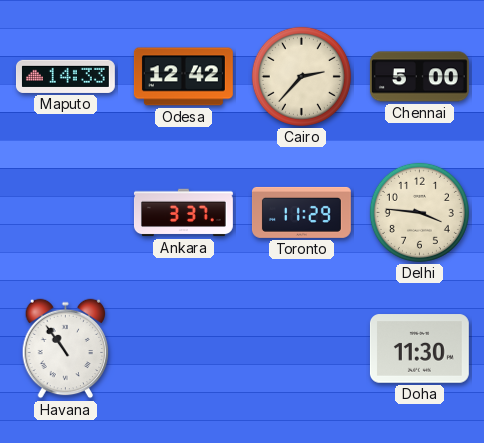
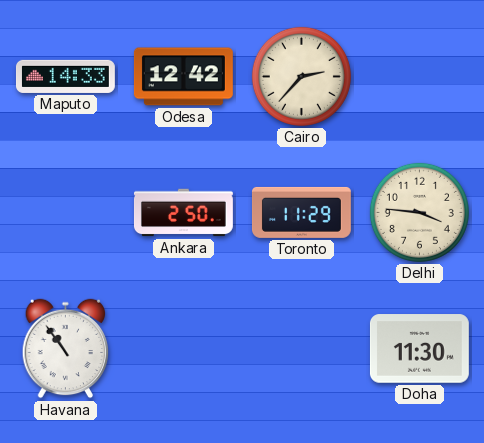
Chennai: 5:00 -> none
Ankara: 3:37 -> 2:50
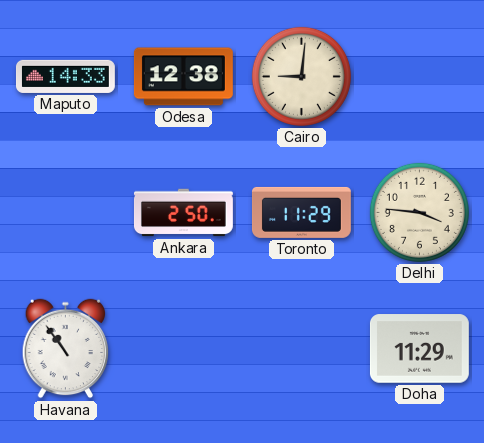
Odesa: 12:42 -> 12:38
Cairo: 2:37 -> 9:01
Doha: 11:30 -> 11:29
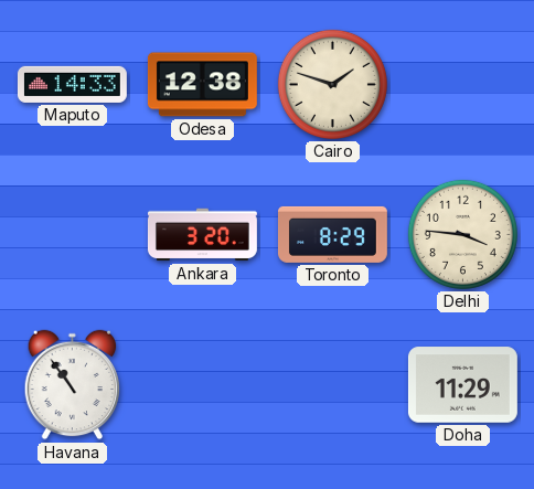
Cairo: 9:01 -> 1:48
Ankara: 2:50 -> 3:20
Toronto: 11:29 -> 8:29
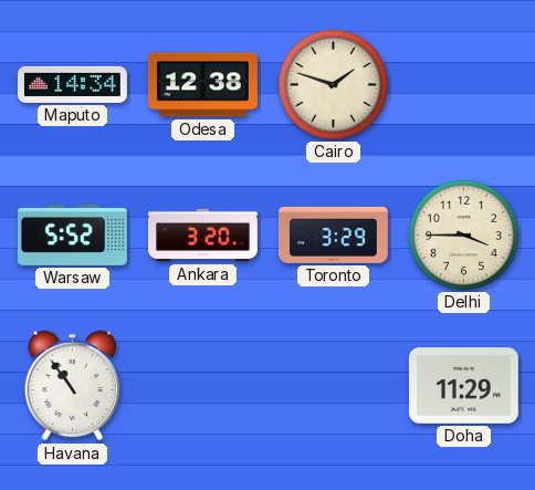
Maputo: 14:33 -> 14:34
Warsaw: none -> 5:52
Toronto: 8:29 -> 3:29
Delhi: 3:46 -> 3:45
